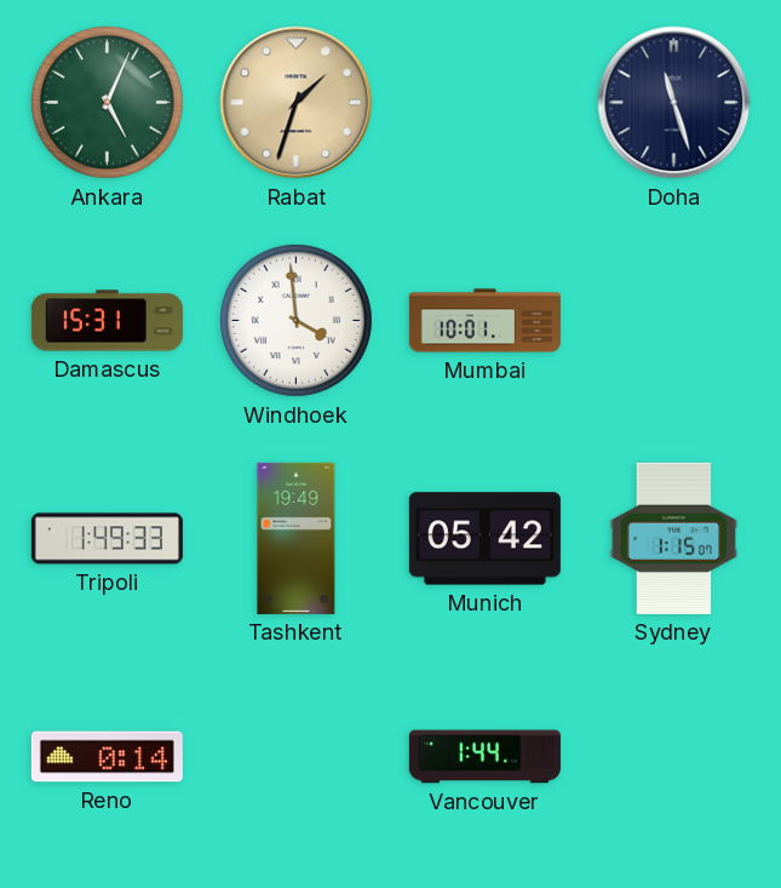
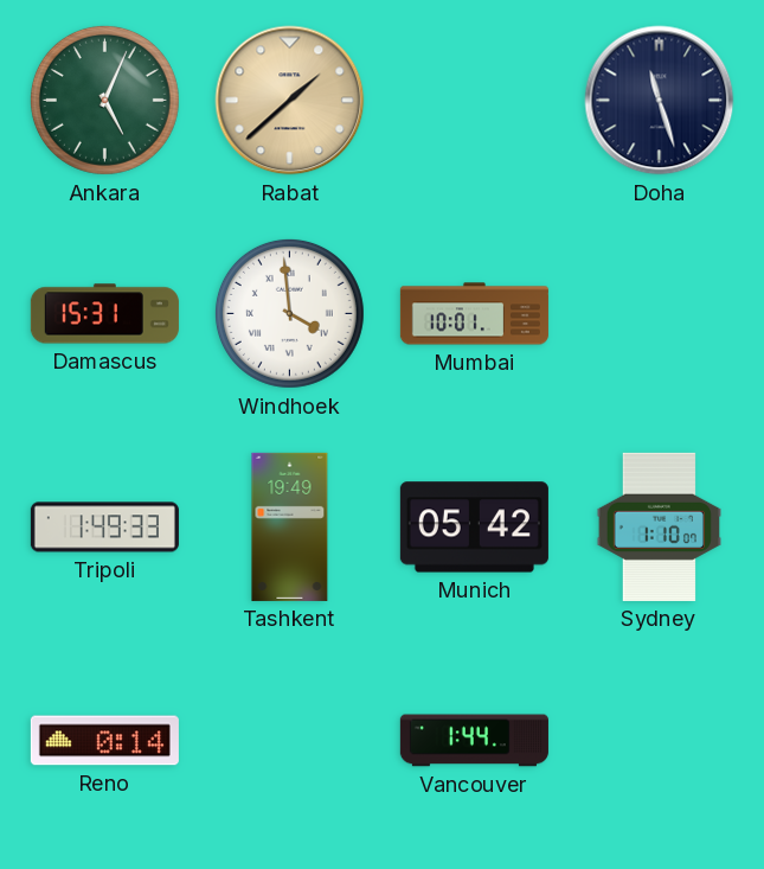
Rabat: 1:33 -> 1:38
Sydney: 1:15 -> 1:10
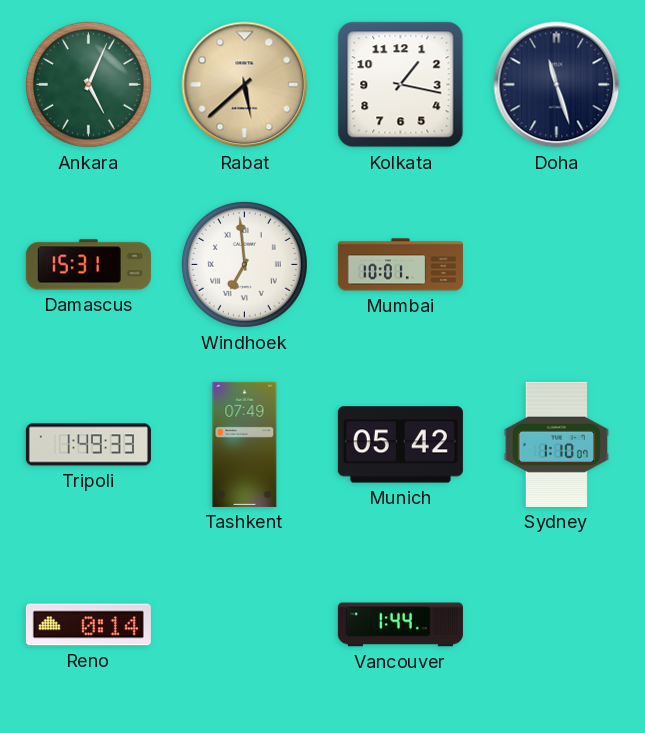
Rabat: 1:38 -> 5:38
Kolkata: none -> 1:17
Windhoek: 3:59 -> 6:59
Tashkent: 19:49 -> 07:49
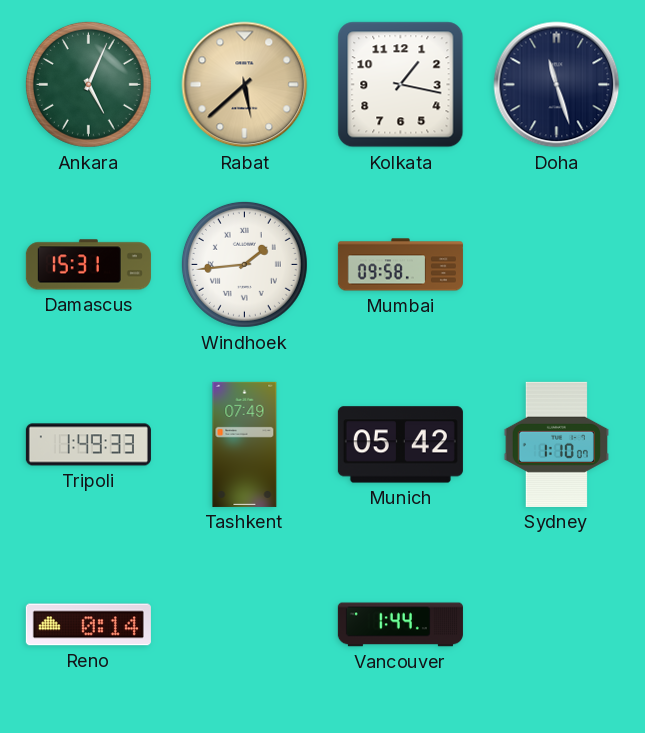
Windhoek: 6:59 -> 1:44
Mumbai: 10:01 -> 09:58
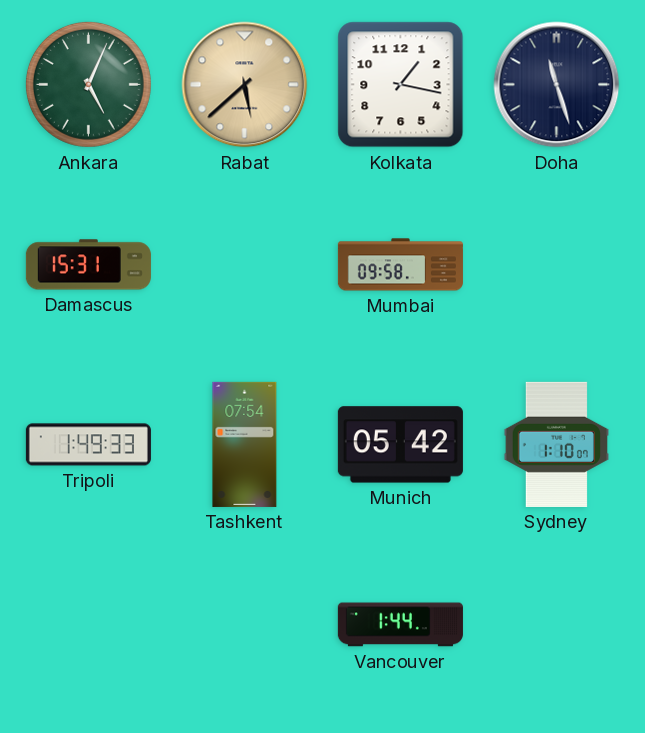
Windhoek: 1:44 -> none
Tashkent: 07:49 -> 07:54
Reno: 0:14 -> none
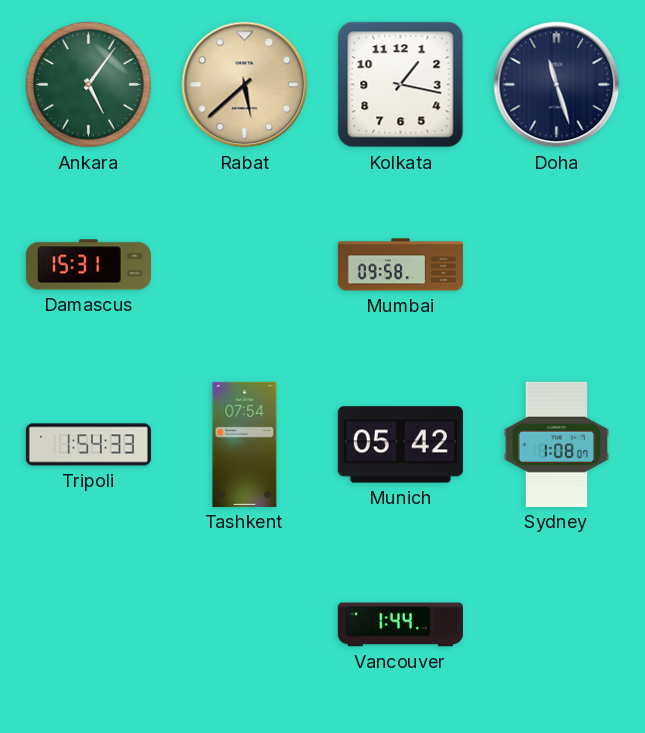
Ankara: 5:04 -> 5:06
Tripoli: 1:49 -> 1:54
Sydney: 1:10 -> 1:08
